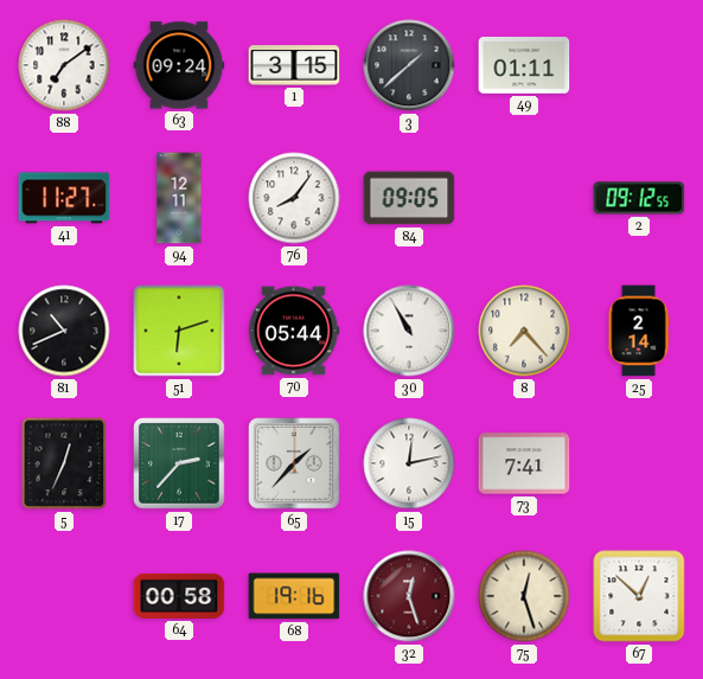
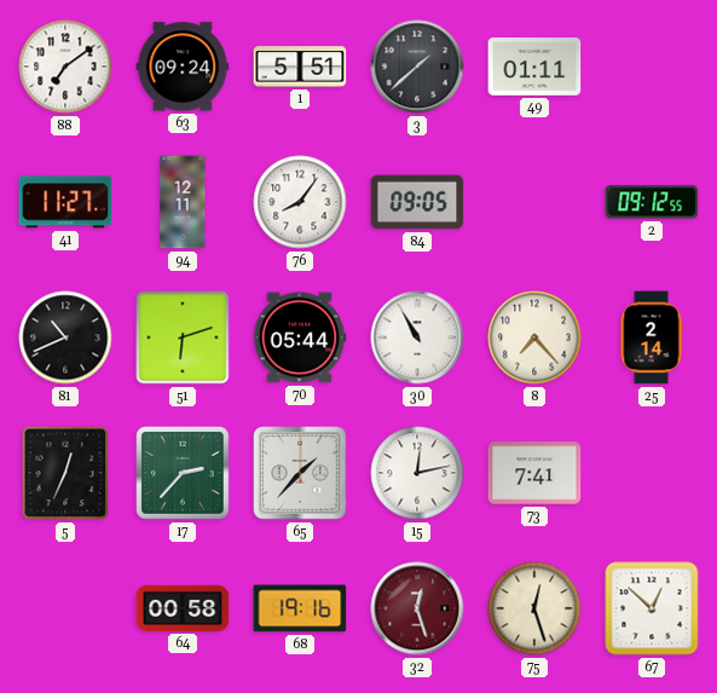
1: 3:15 -> 5:51
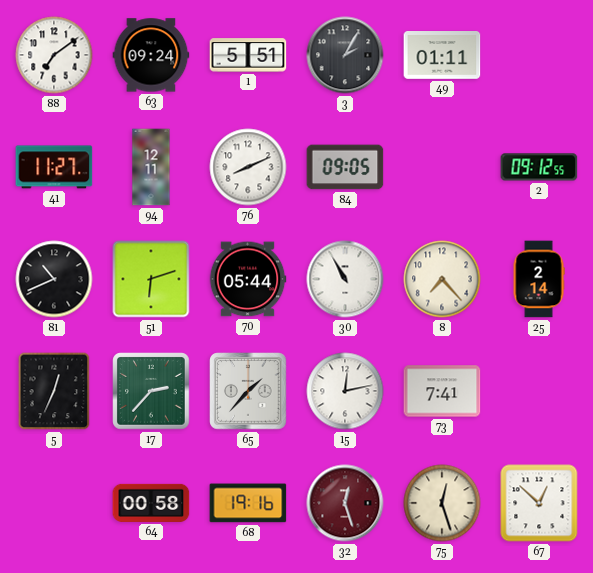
3: 1:38 -> 2:05
76: 8:06 -> 8:11
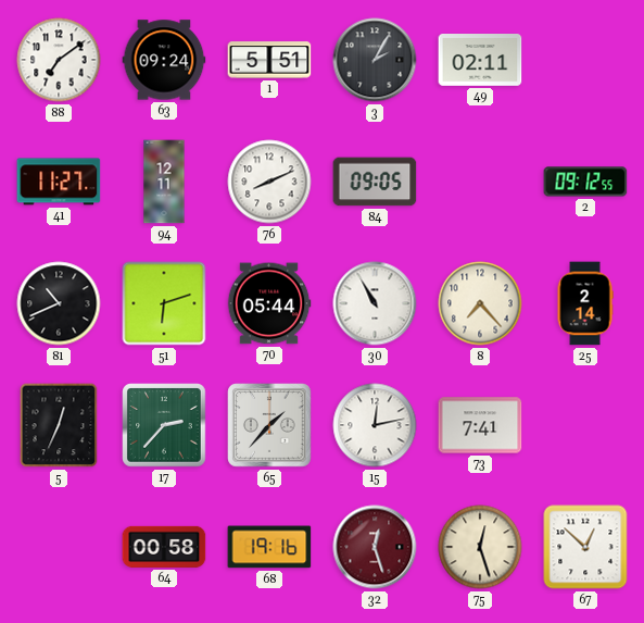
49: 01:11 -> 02:11
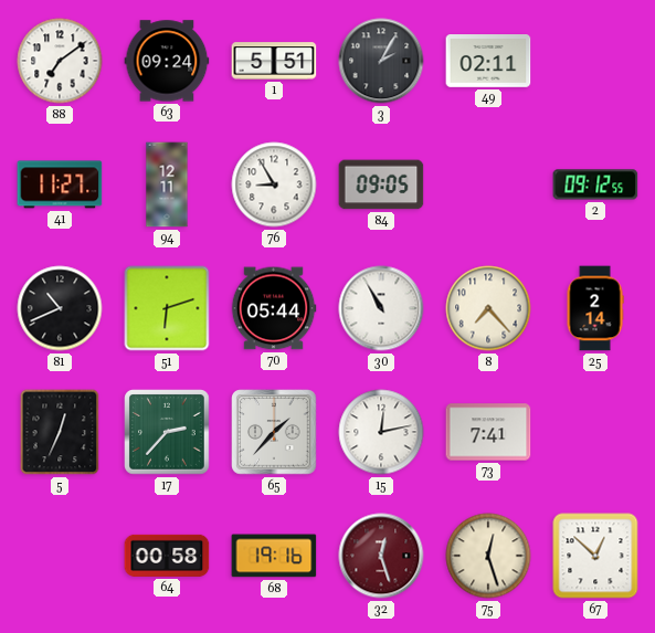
76: 8:11 -> 8:55
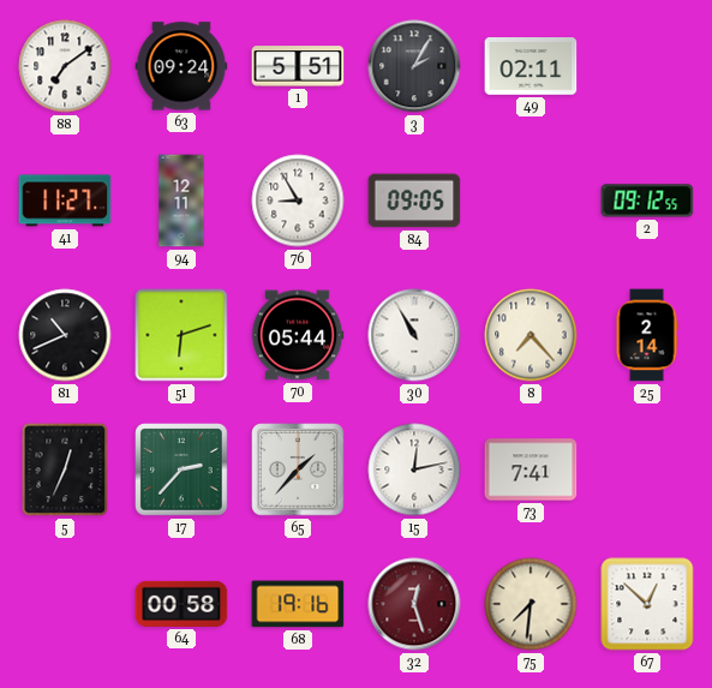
75: 12:27 -> 7:31
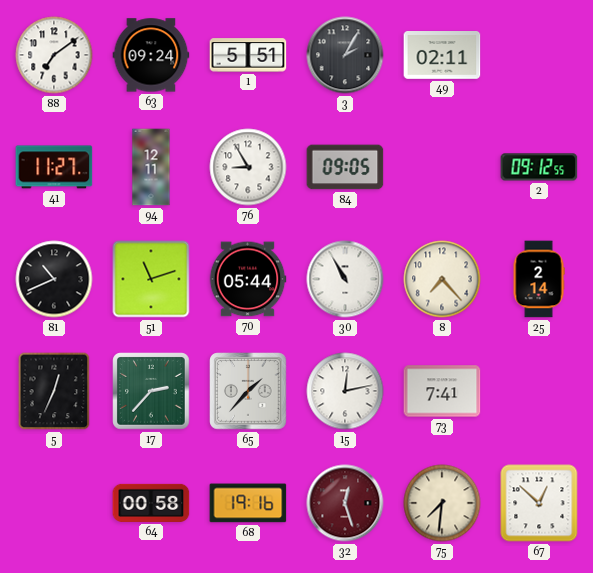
51: 6:12 -> 11:12
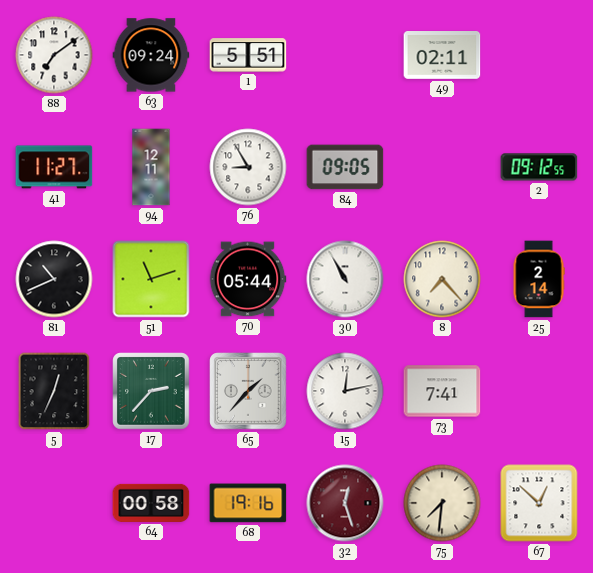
3: 2:05 -> none
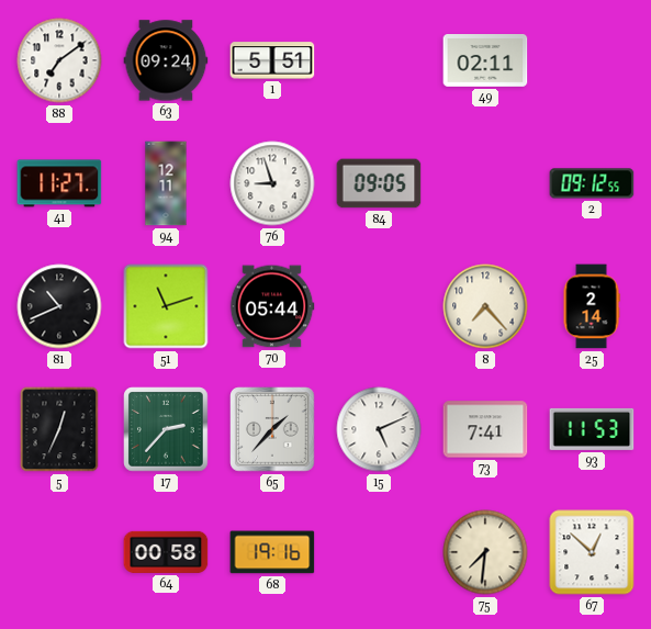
76: 8:55 -> 8:57
30: 10:55 -> none
15: 12:13 -> 5:11
93: none -> 11:53
32: 12:27 -> none
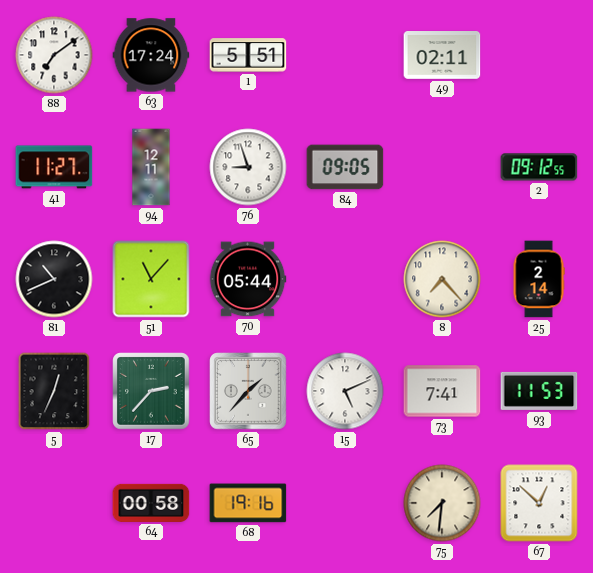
63: 09:24 -> 17:24
51: 11:12 -> 11:07
